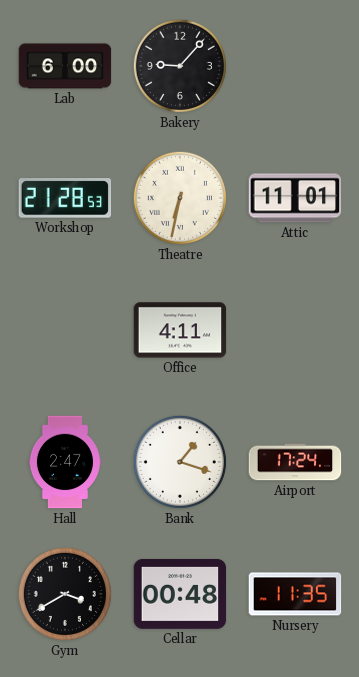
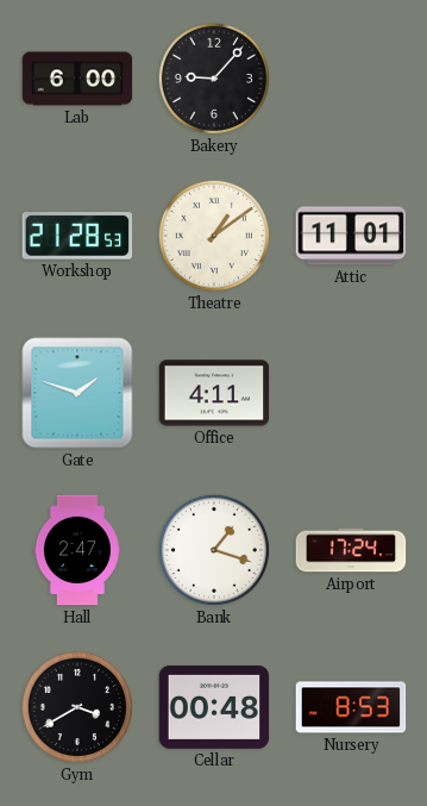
Theatre: 6:32 -> 1:09
Gate: none -> 1:48
Nursery: 11:35 -> 8:53
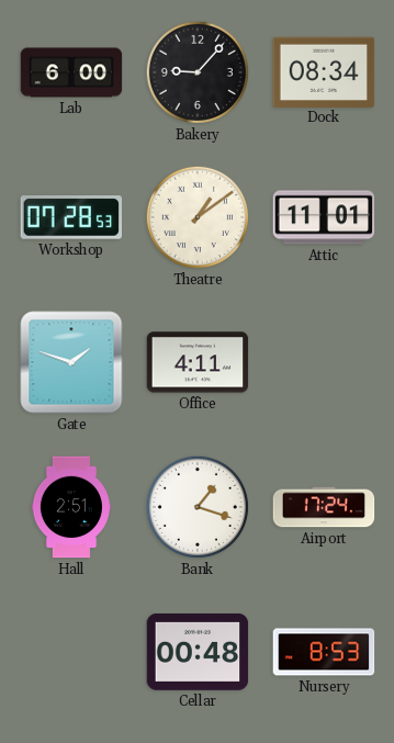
Dock: none -> 08:34
Workshop: 21:28 -> 07:28
Hall: 2:47 -> 2:51
Gym: 3:40 -> none
